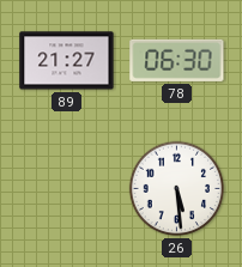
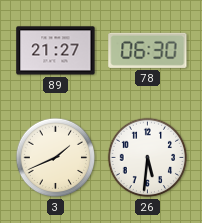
3: none -> 1:41
26: 5:29 -> 5:31
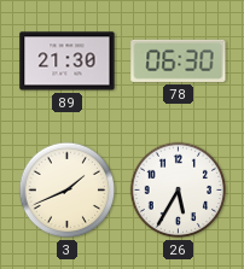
89: 21:27 -> 21:30
26: 5:31 -> 5:35
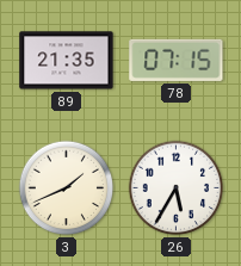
89: 21:30 -> 21:35
78: 06:30 -> 07:15
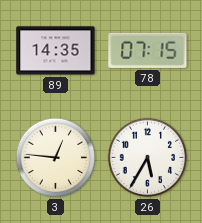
89: 21:35 -> 14:35
3: 1:41 -> 12:46
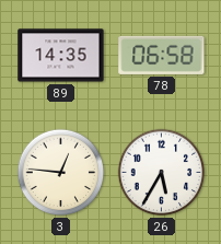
78: 07:15 -> 06:58
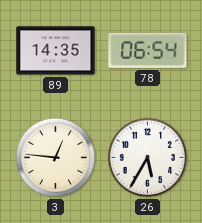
78: 06:58 -> 06:54
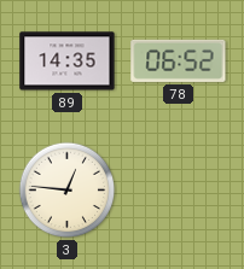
78: 06:54 -> 06:52
26: 5:35 -> none
